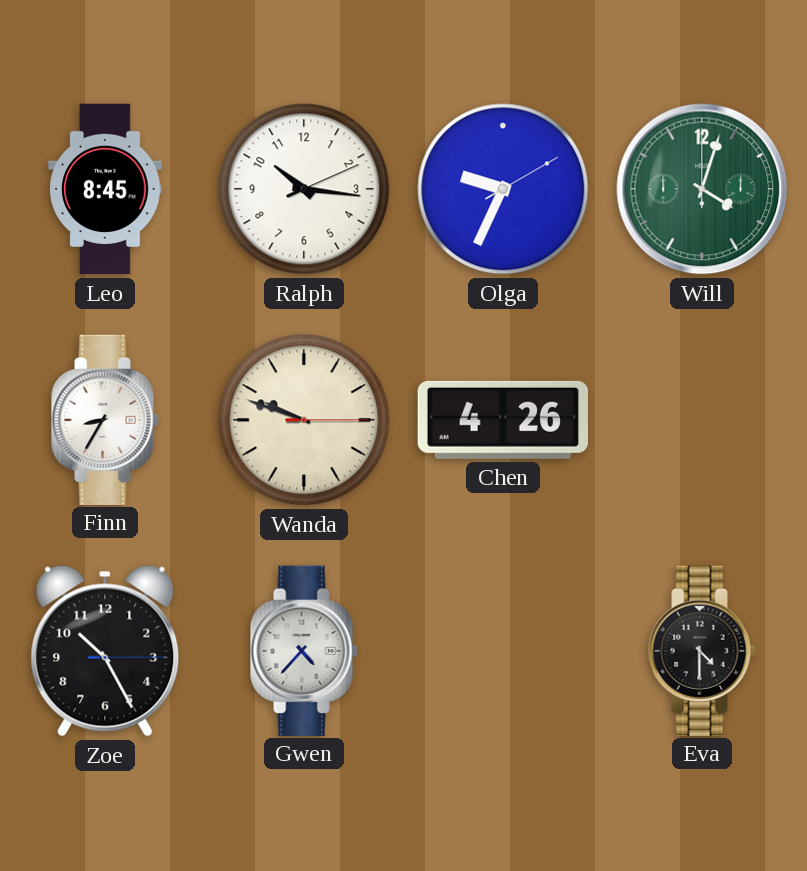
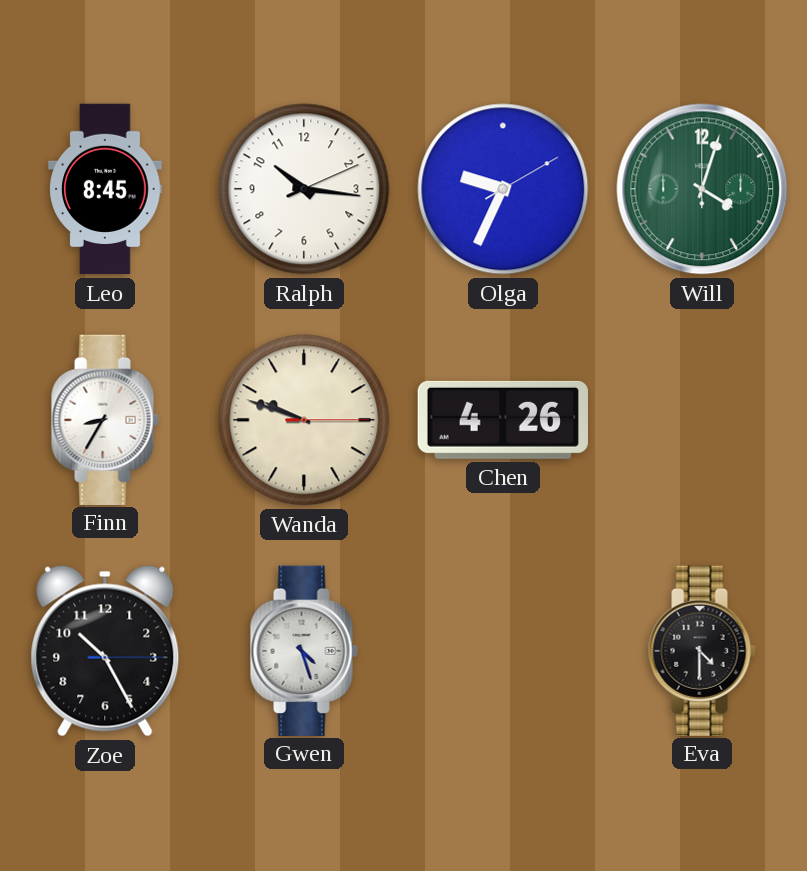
Gwen: 4:37 -> 4:27
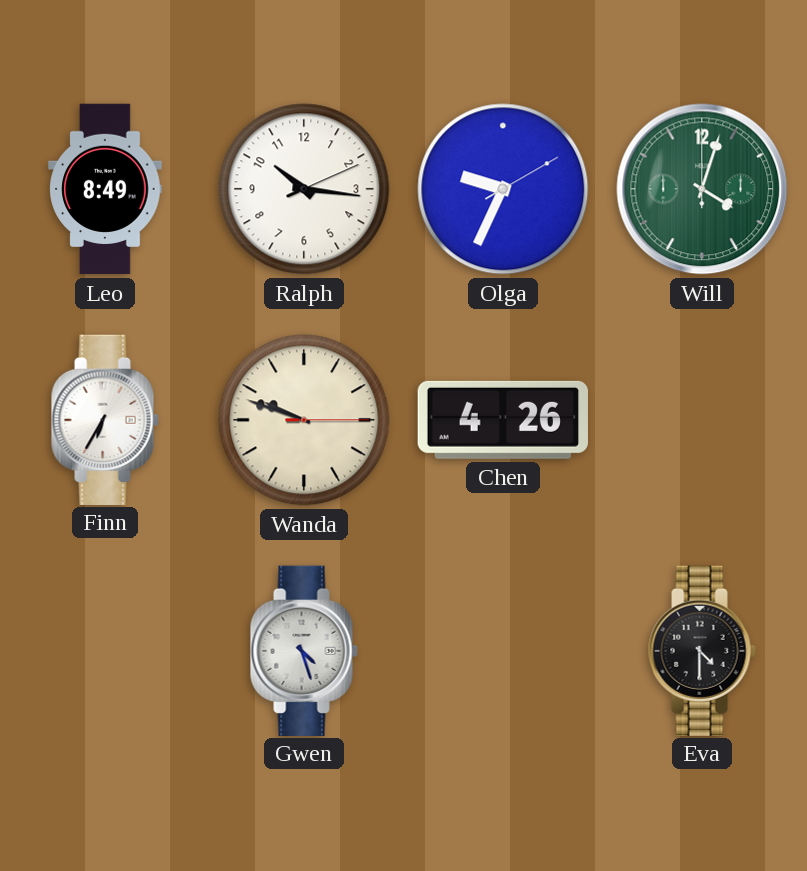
Leo: 8:45 -> 8:49
Finn: 8:35 -> 6:35
Zoe: 10:25 -> none
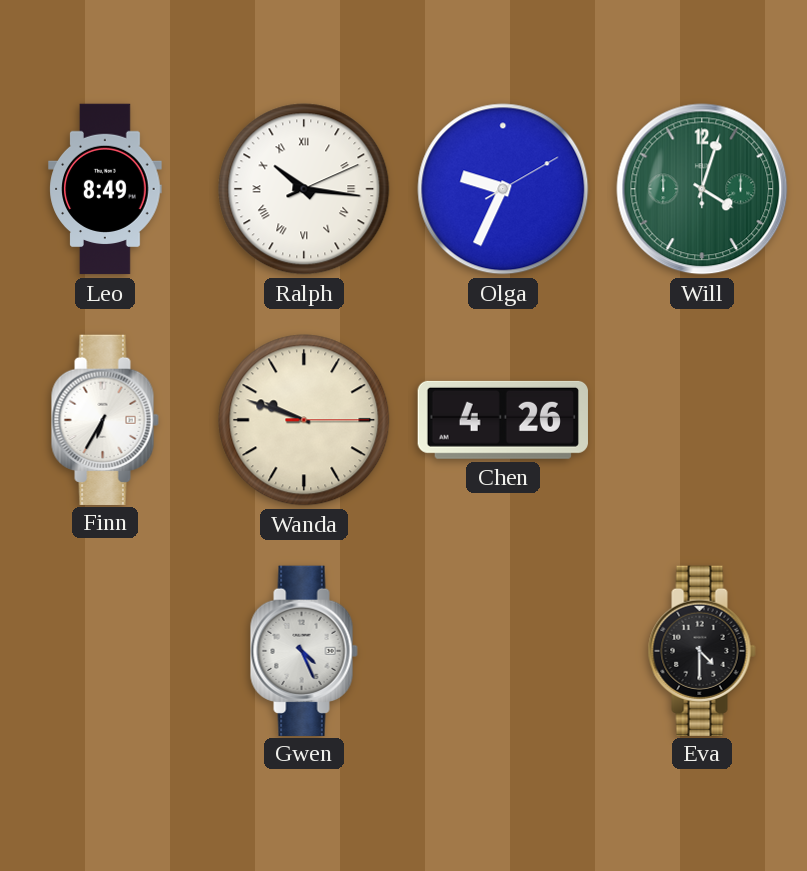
Ralph numerals: Arabic -> Roman
Gwen: 4:27 -> 4:26
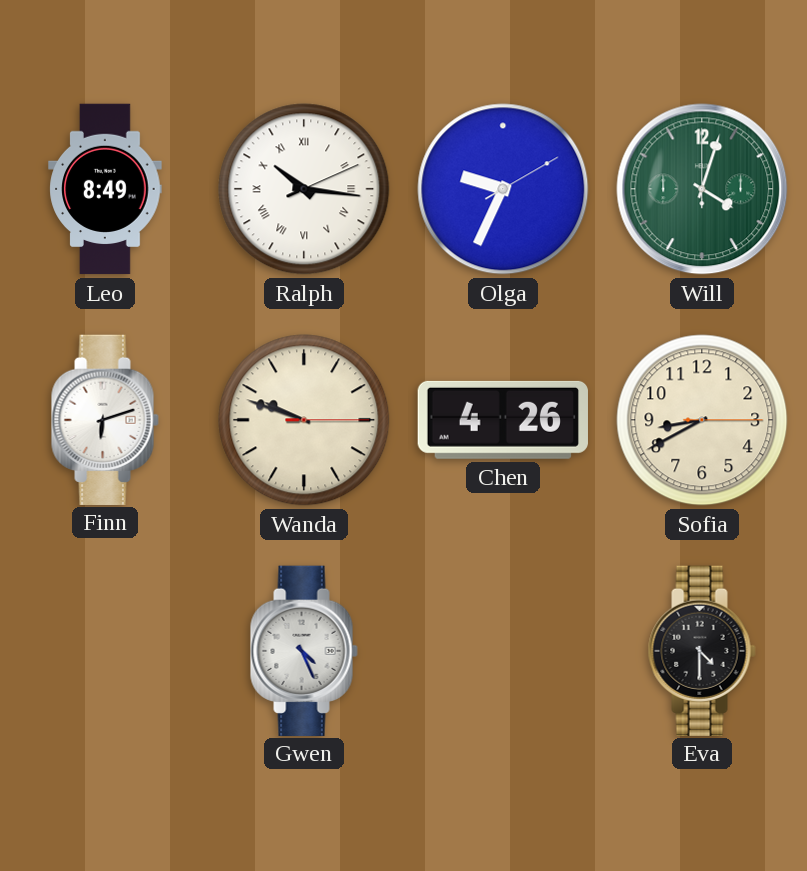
Finn: 6:35 -> 6:12
Sofia: none -> 8:40
